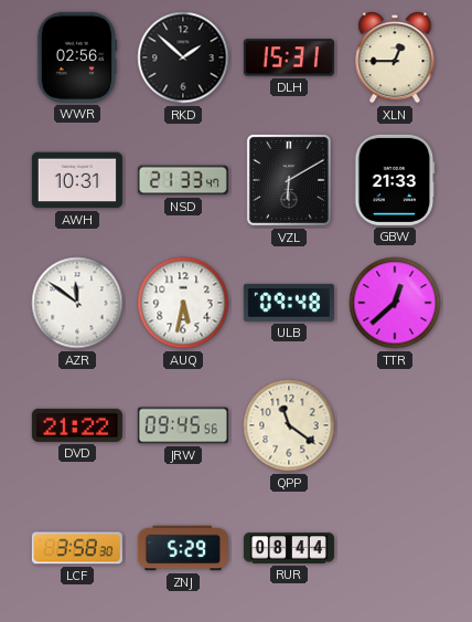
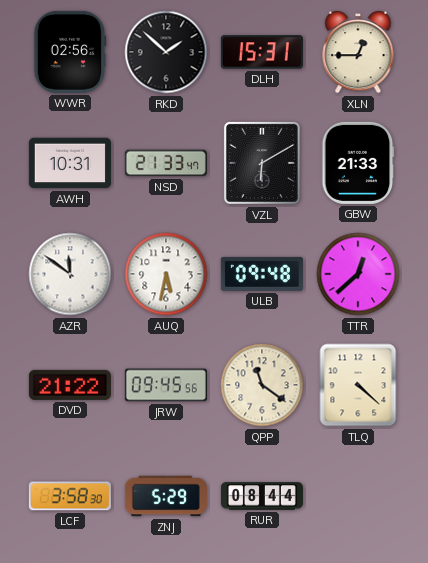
TLQ: none -> 4:22
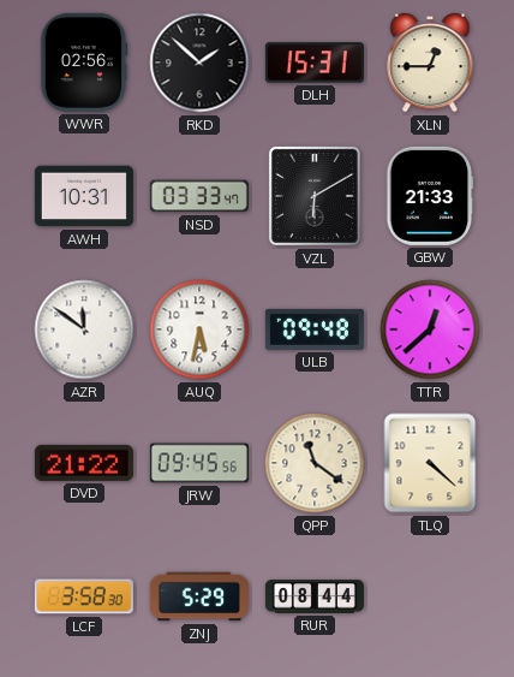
NSD: 21:33 -> 03:33
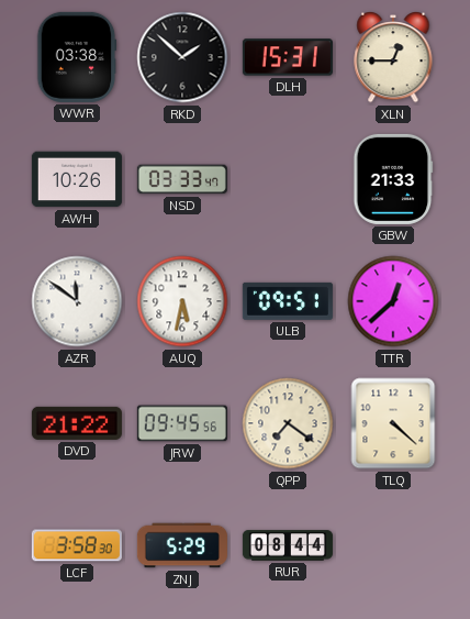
WWR: 02:56 -> 03:38
AWH: 10:31 -> 10:26
VZL: 6:10 -> none
ULB: 09:48 -> 09:51
QPP: 11:21 -> 7:21
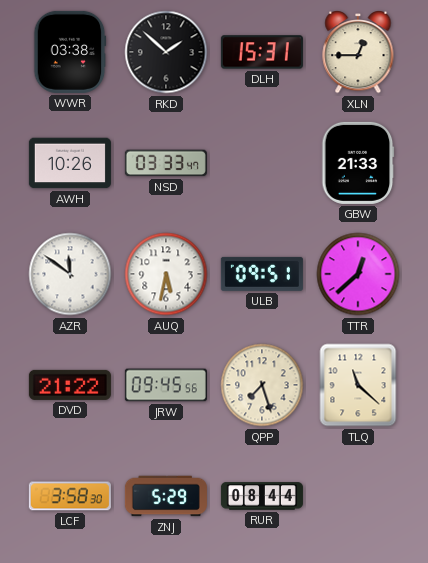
QPP: 7:21 -> 7:27
TLQ: 4:22 -> 11:22
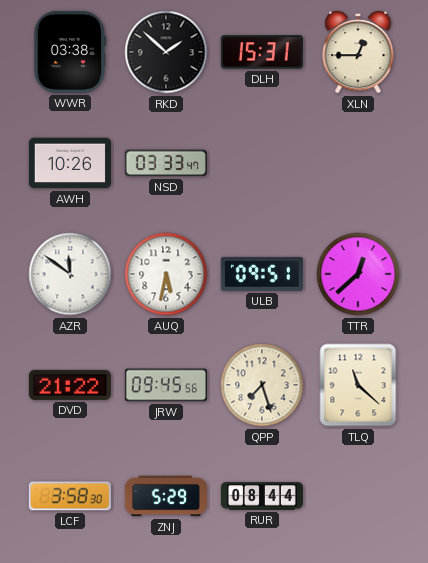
GBW: 21:33 -> none
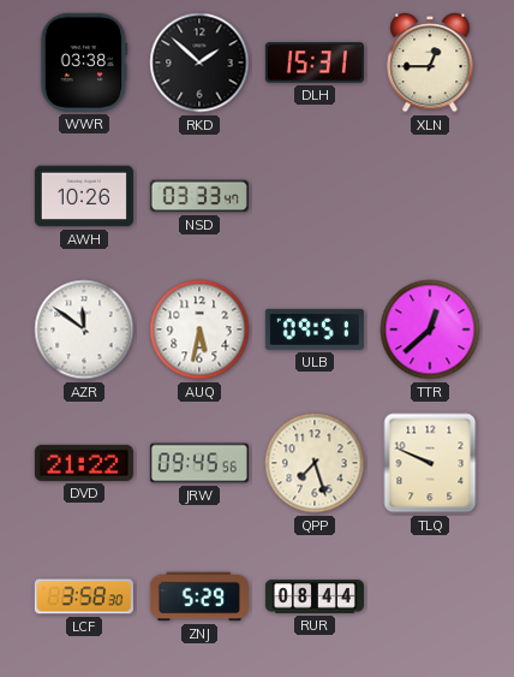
TLQ: 11:22 -> 9:49
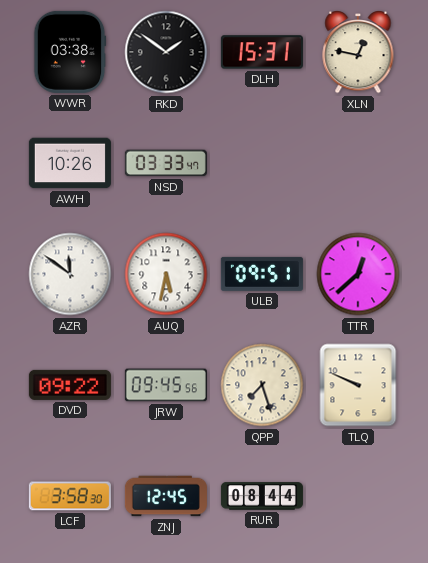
RKD: 1:52 -> 1:51
XLN: 12:45 -> 12:47
DVD: 21:22 -> 09:22
ZNJ: 5:29 -> 12:45
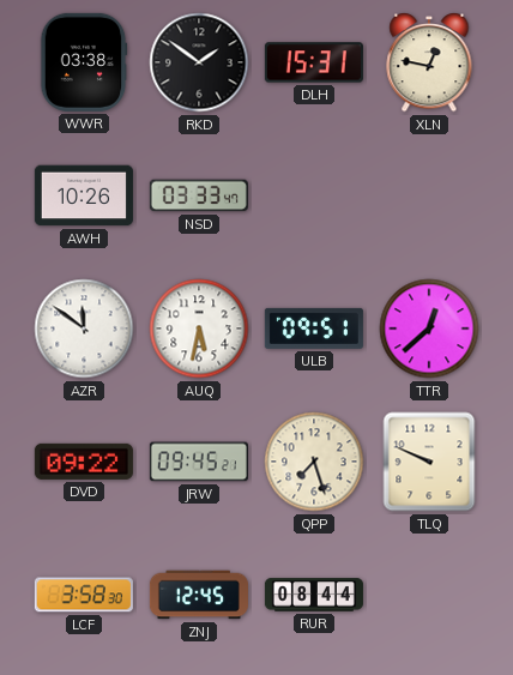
JRW: 09:45:56 -> 09:45:21
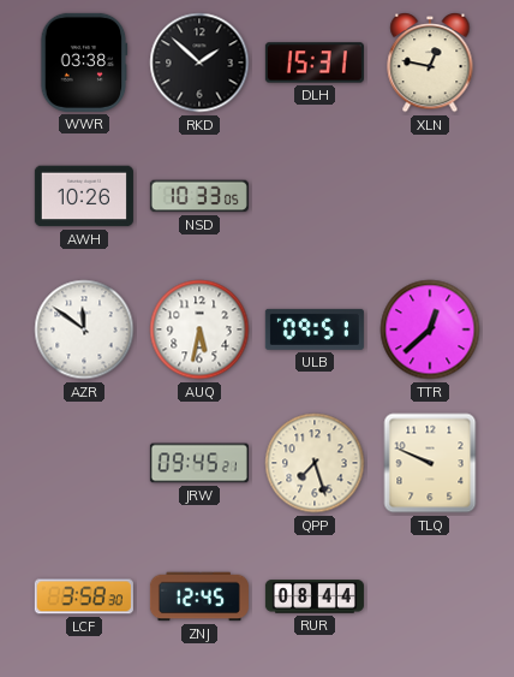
RKD: 1:51 -> 1:52
NSD: 03:33 -> 10:33
DVD: 09:22 -> none
